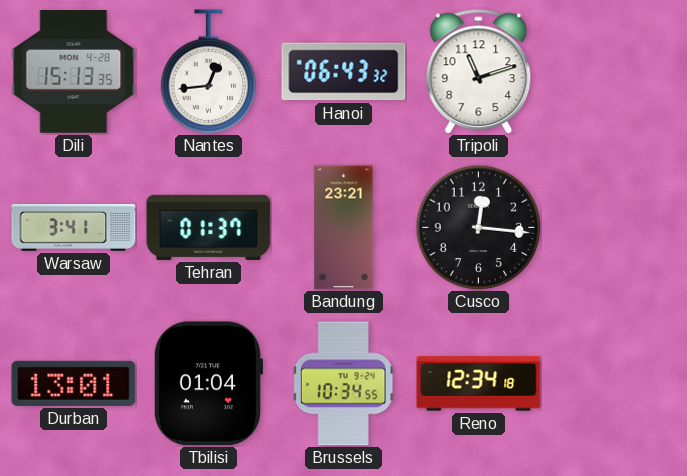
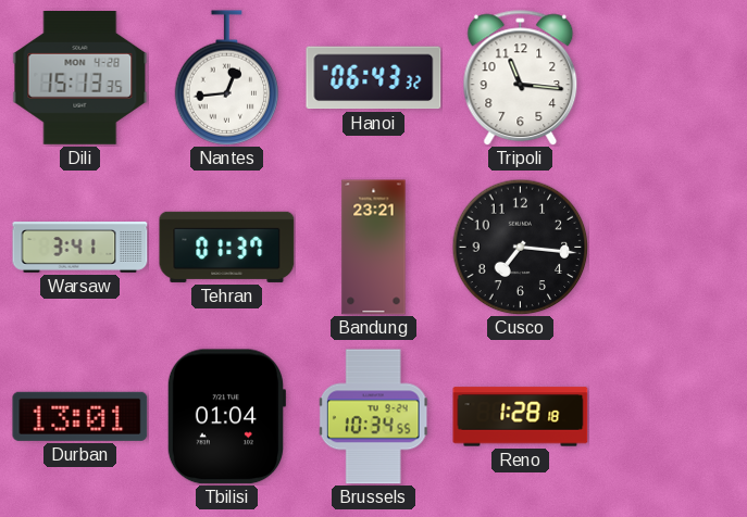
Tripoli: 11:12 -> 11:16
Cusco: 12:16 -> 7:16
Reno: 12:34 -> 1:28
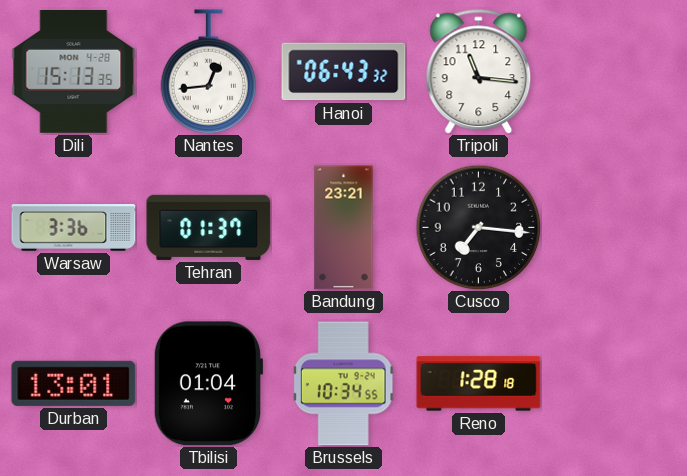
Warsaw: 3:41 -> 3:36
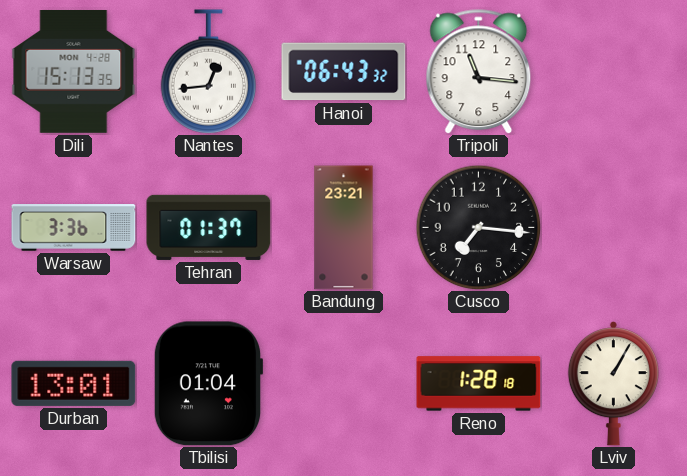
Brussels: 10:34 -> none
Lviv: none -> 1:05
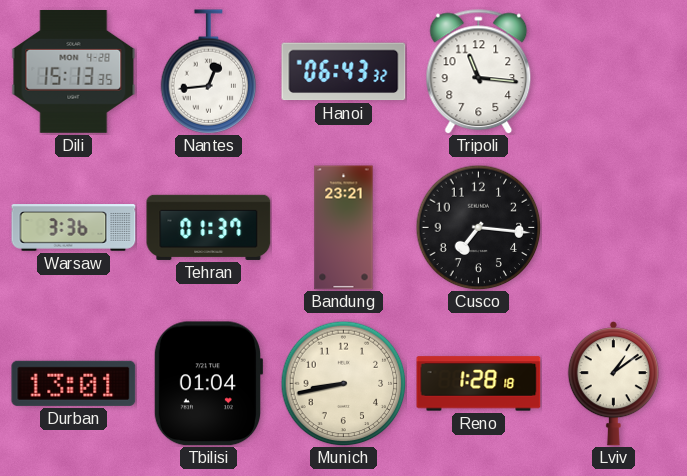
Munich: none -> 8:43
Lviv: 1:05 -> 1:09
